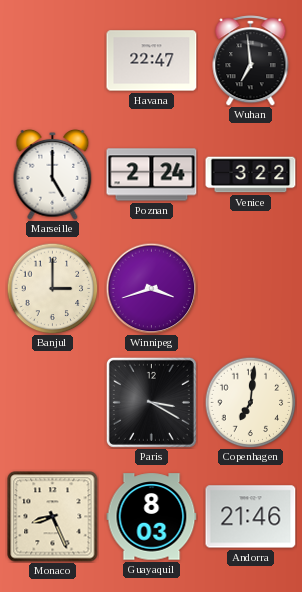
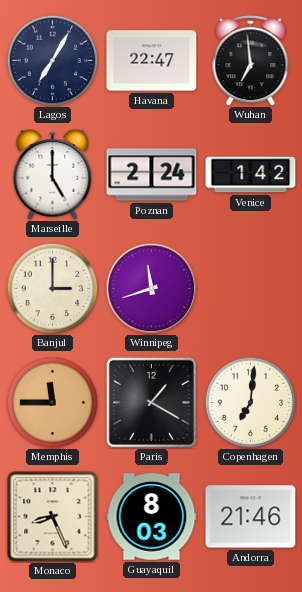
Lagos: none -> 7:05
Venice: 3:22 -> 1:42
Winnipeg: 3:42 -> 11:42
Memphis: none -> 11:45
Paris: 3:20 -> 1:20
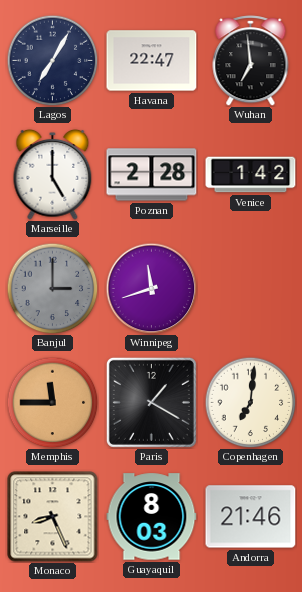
Poznan: 2:24 -> 2:28
Banjul dial: cream -> grey
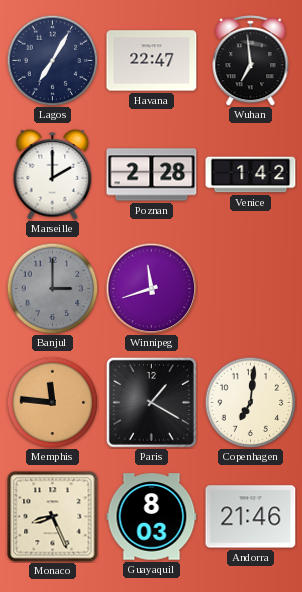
Marseille: 5:00 -> 2:00
Memphis: 11:45 -> 11:46
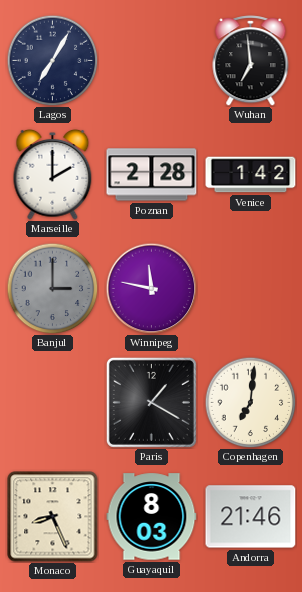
Havana: 22:47 -> none
Winnipeg: 11:42 -> 11:47
Memphis: 11:46 -> none
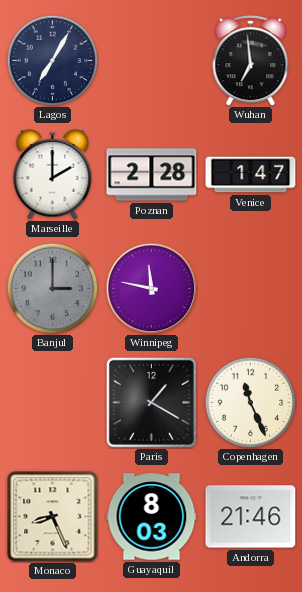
Venice: 1:42 -> 1:47
Copenhagen: 7:01 -> 11:26
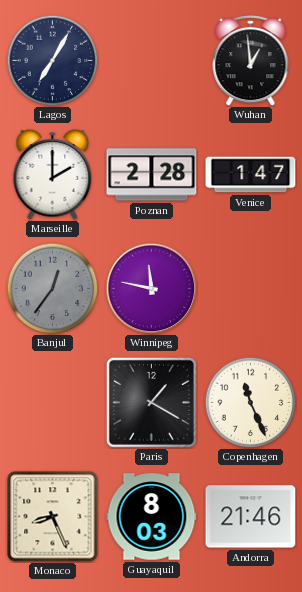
Wuhan: 6:59 -> 12:59
Banjul: 3:00 -> 12:36
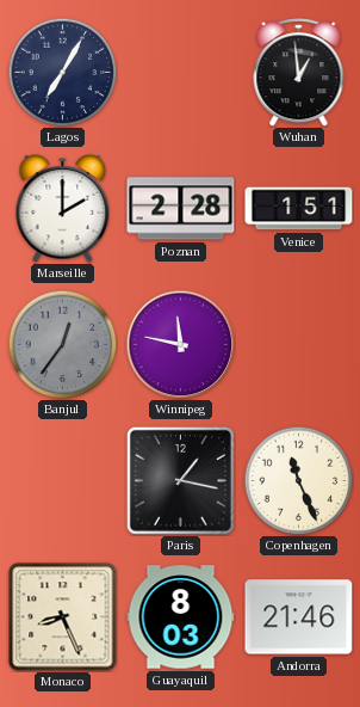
Venice: 1:47 -> 1:51
Paris: 1:20 -> 1:17
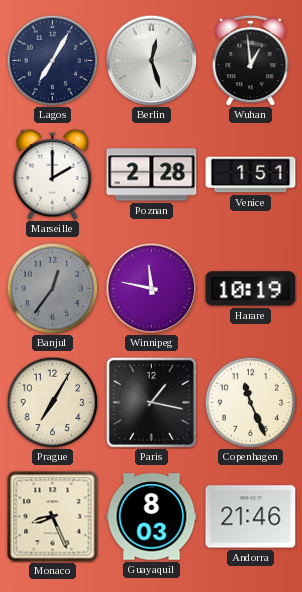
Berlin: none -> 12:27
Harare: none -> 10:19
Prague: none -> 7:05
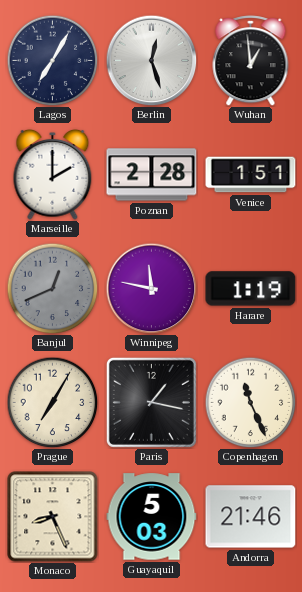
Banjul: 12:36 -> 12:41
Harare: 10:19 -> 1:19
Guayaquil: 8:03 -> 5:03
